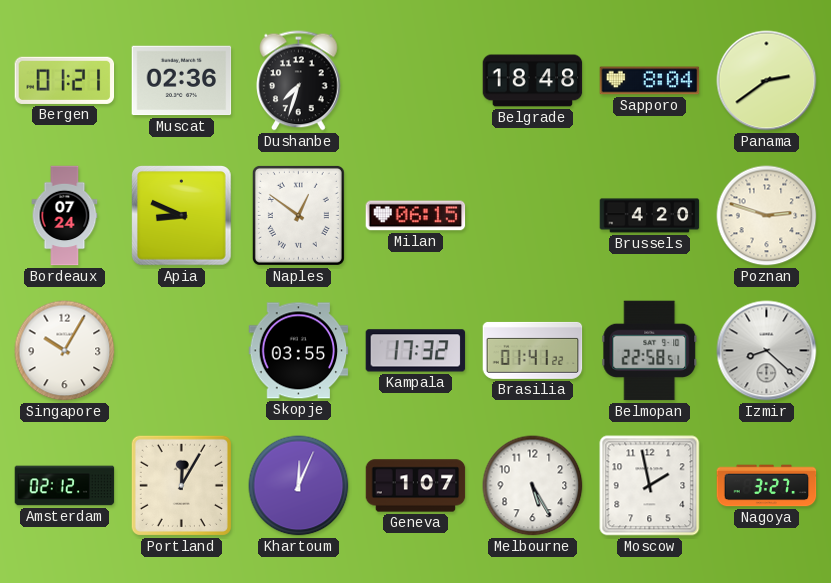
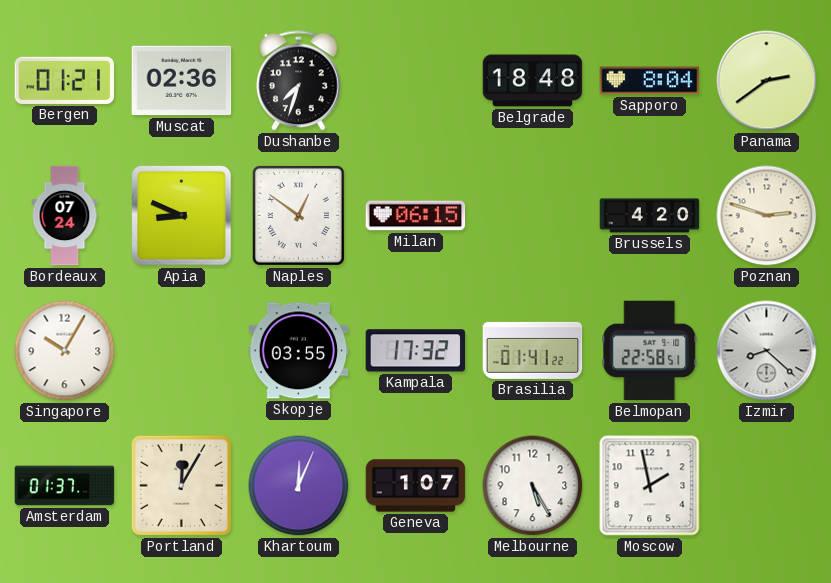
Amsterdam: 02:12 -> 01:37
Nagoya: 3:27 -> none
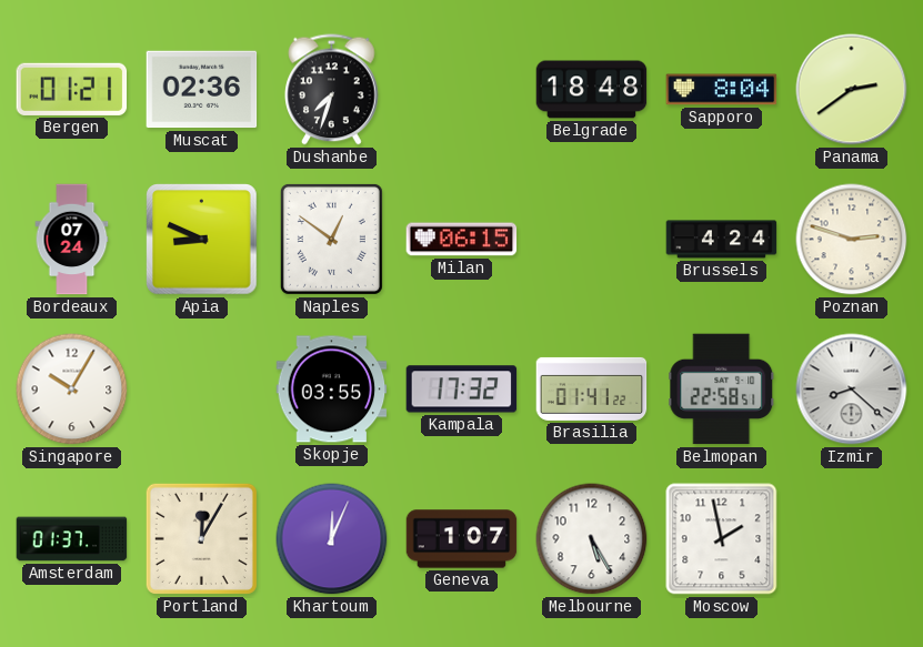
Brussels: 4:20 -> 4:24
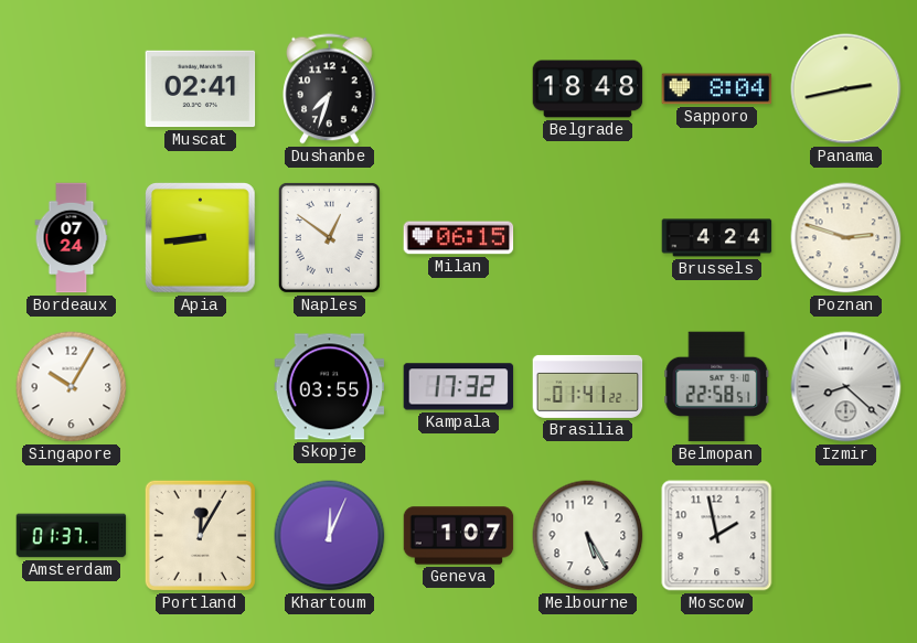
Bergen: 01:21 -> none
Muscat: 02:36 -> 02:41
Panama: 2:39 -> 2:43
Apia: 8:49 -> 8:44
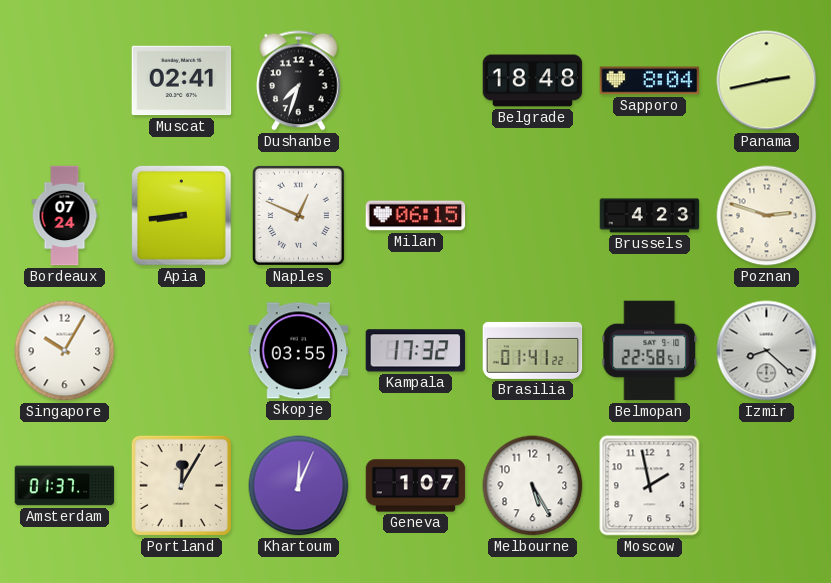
Naples: 12:51 -> 12:49
Brussels: 4:24 -> 4:23
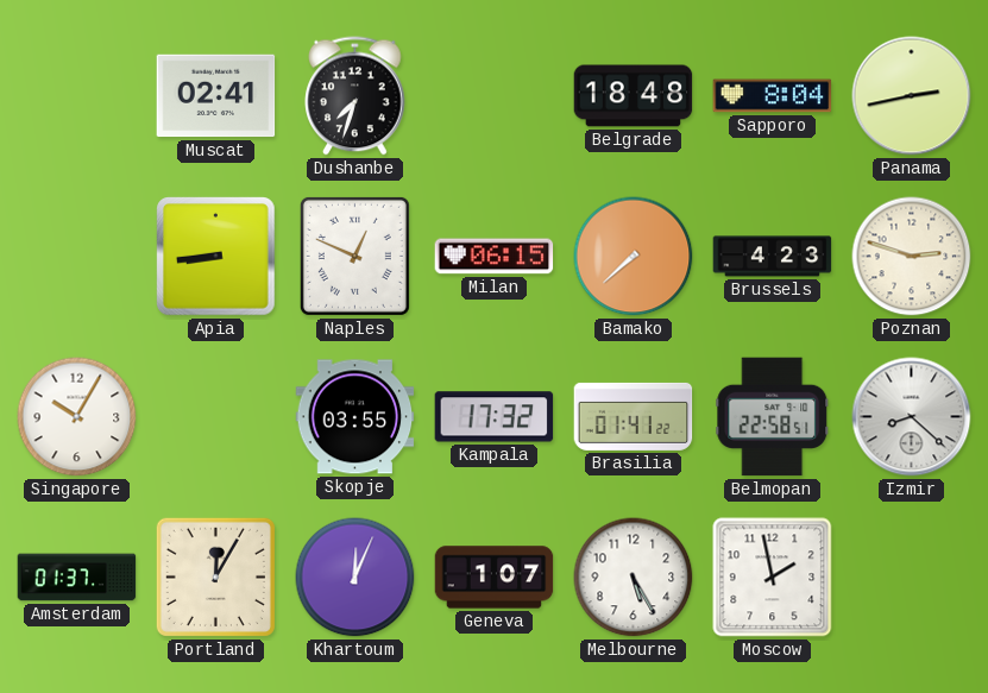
Bordeaux: 07:24 -> none
Bamako: none -> 7:38
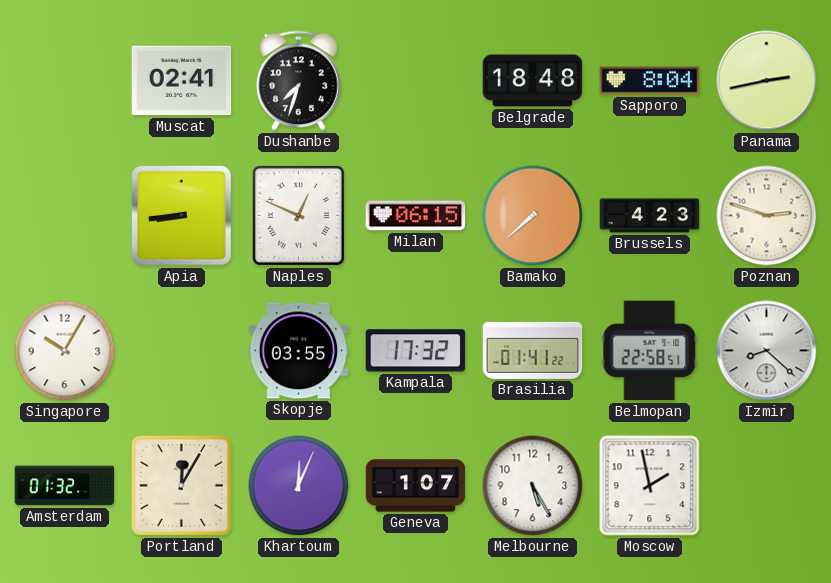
Amsterdam: 01:37 -> 01:32
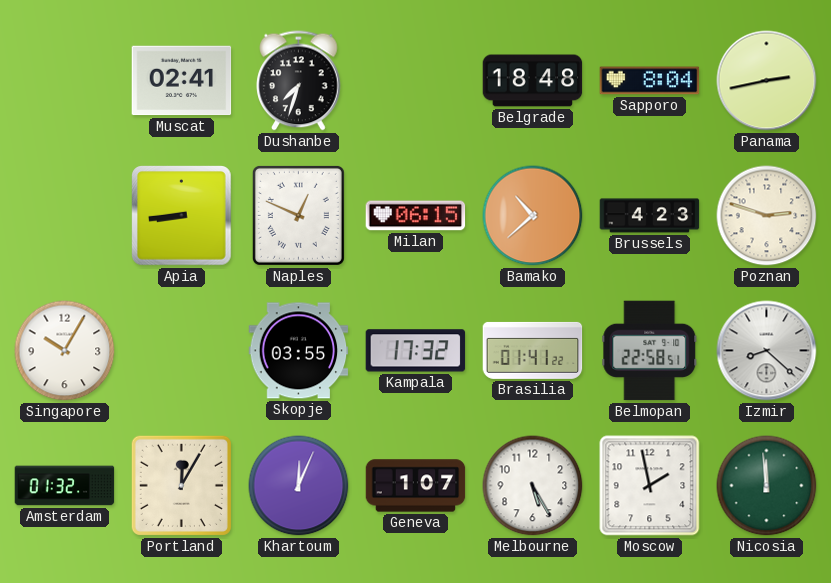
Bamako: 7:38 -> 10:38
Nicosia: none -> 11:59
